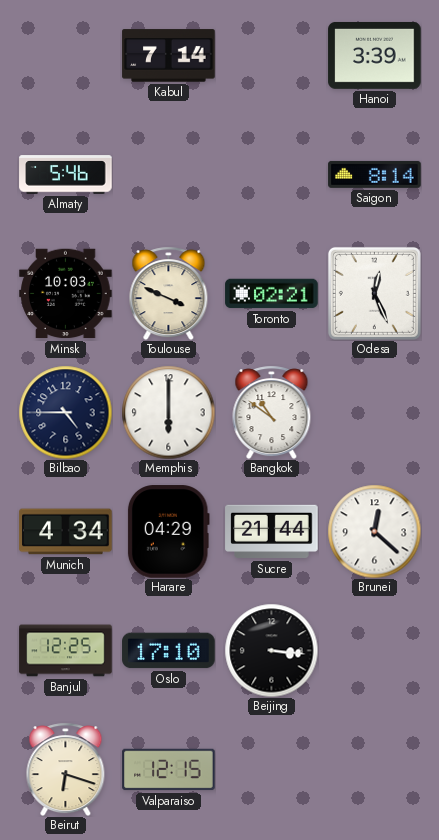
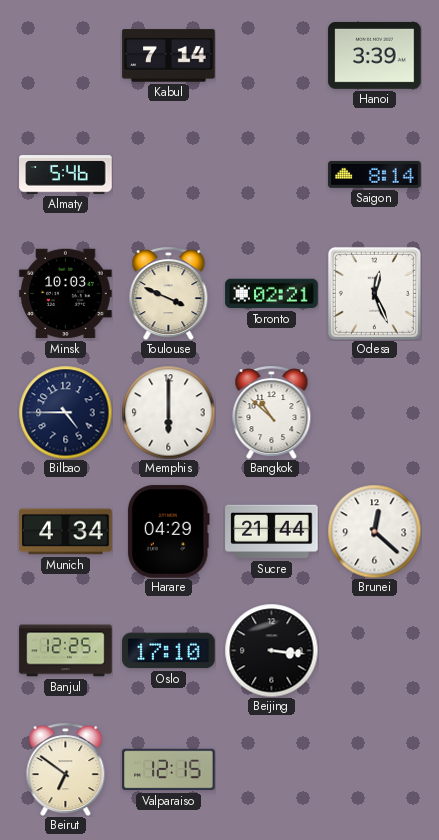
Bangkok: 10:51 -> 10:52
Beirut: 6:18 -> 6:51
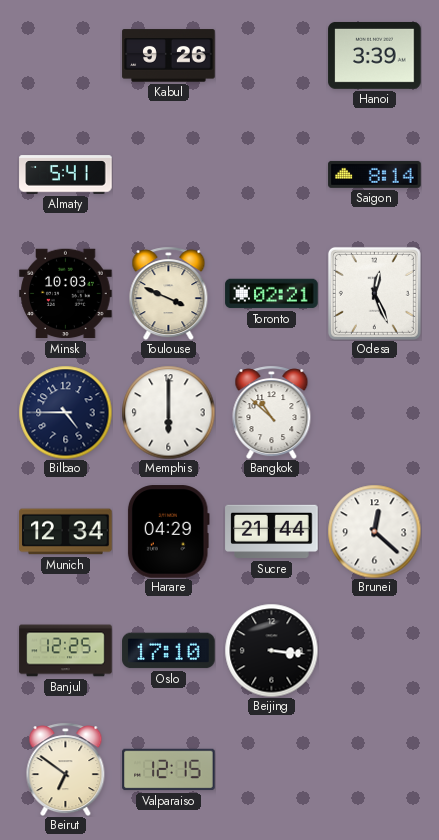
Kabul: 7:14 -> 9:26
Almaty: 5:46 -> 5:41
Munich: 4:34 -> 12:34
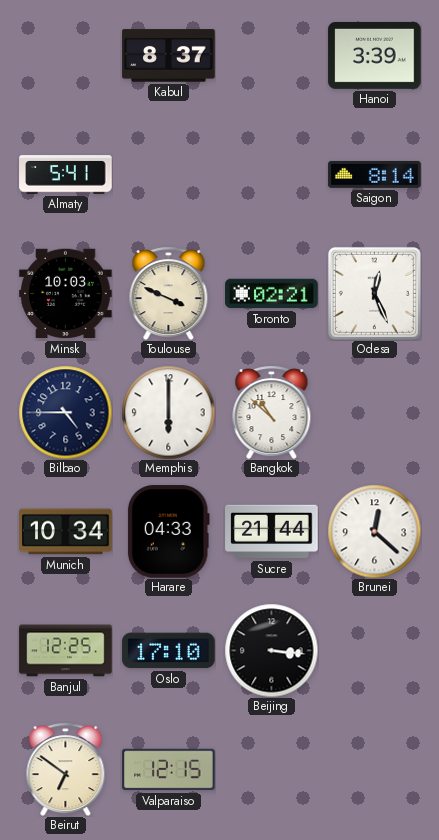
Kabul: 9:26 -> 8:37
Munich: 12:34 -> 10:34
Harare: 04:29 -> 04:33
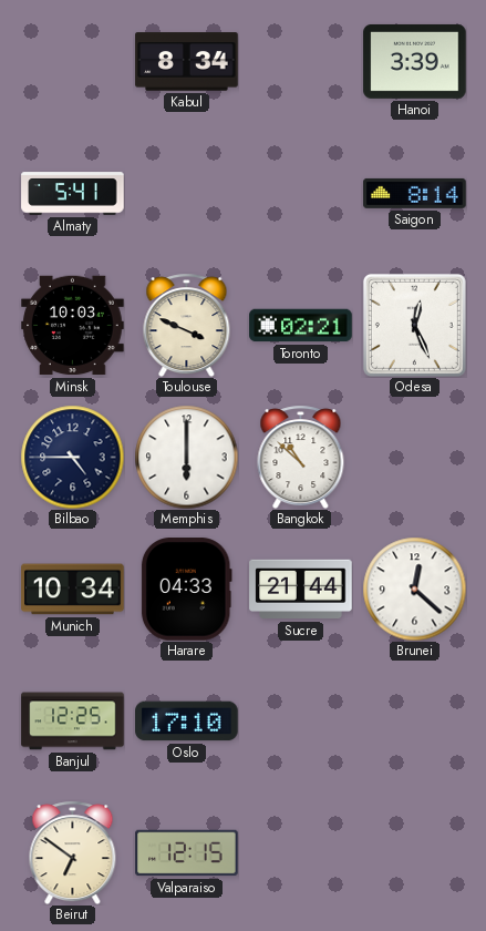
Kabul: 8:37 -> 8:34
Beijing: 3:16 -> none
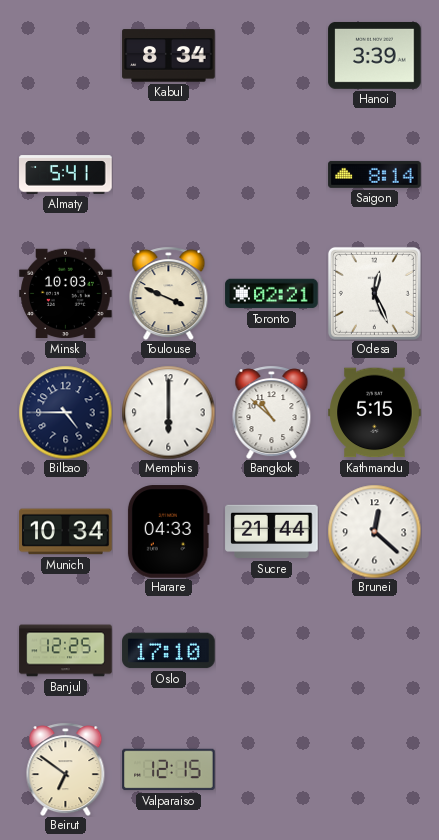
Kathmandu: none -> 5:15
